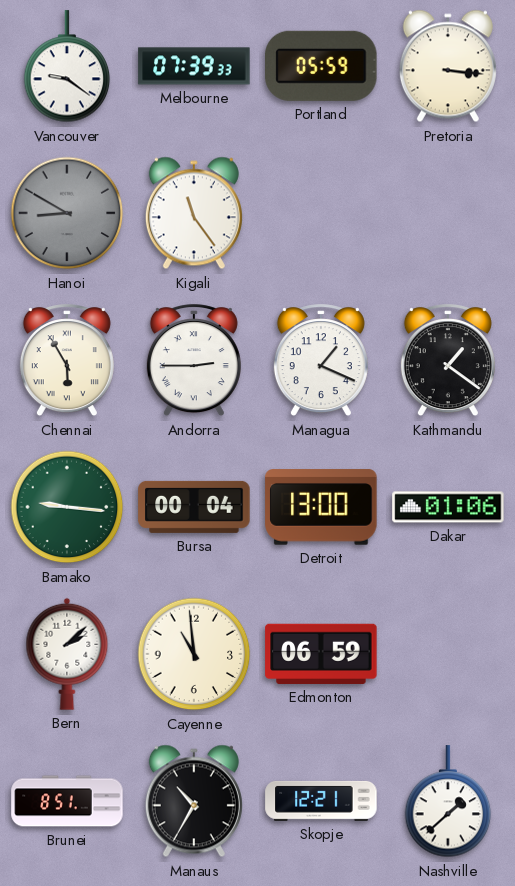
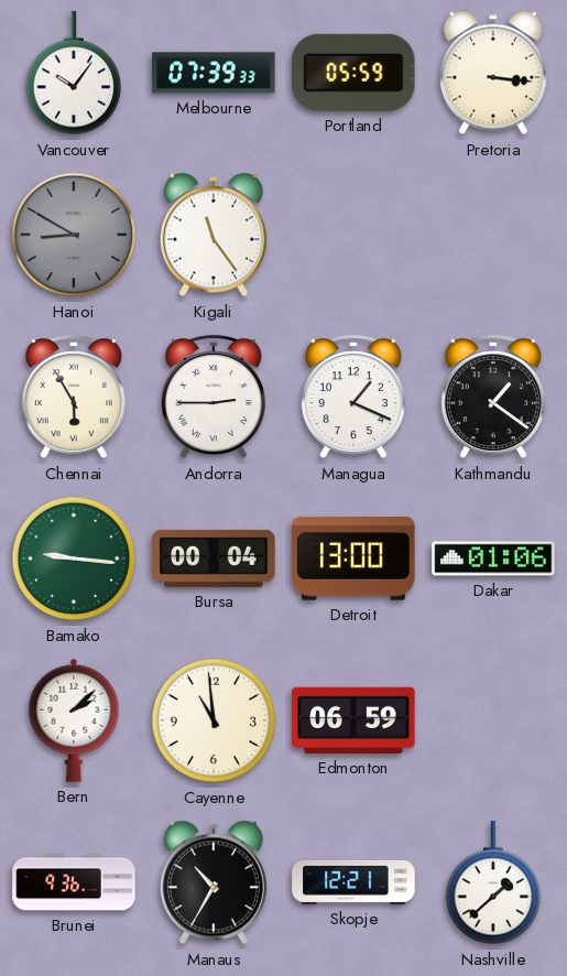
Vancouver: 9:21 -> 10:06
Brunei: 8:51 -> 9:36
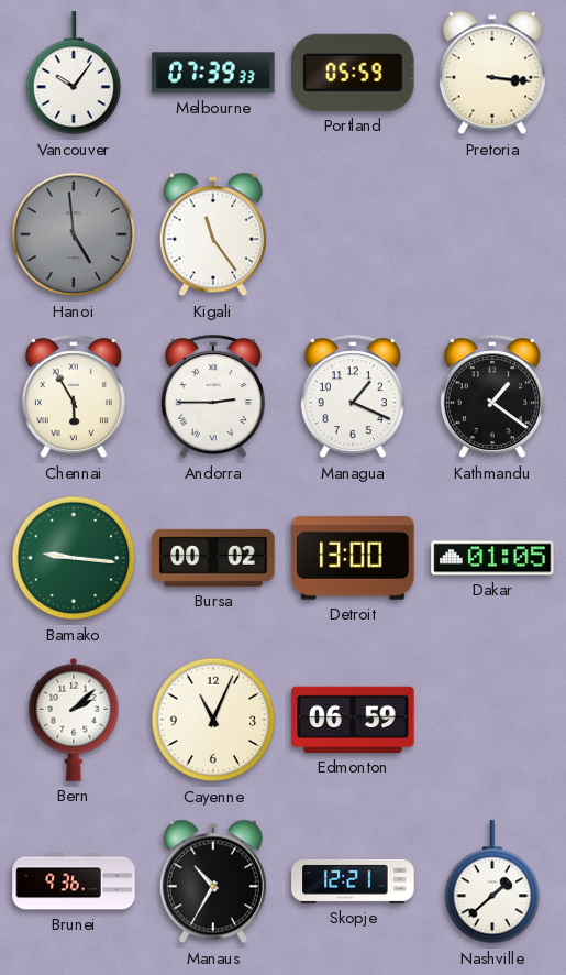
Hanoi: 8:50 -> 4:59
Bursa: 00:04 -> 00:02
Dakar: 01:06 -> 01:05
Cayenne: 10:59 -> 11:04
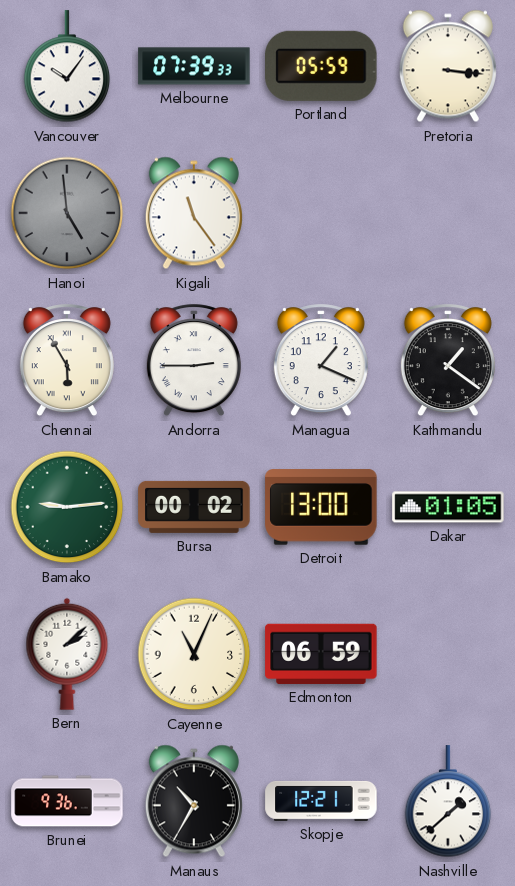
Bamako: 9:16 -> 9:14
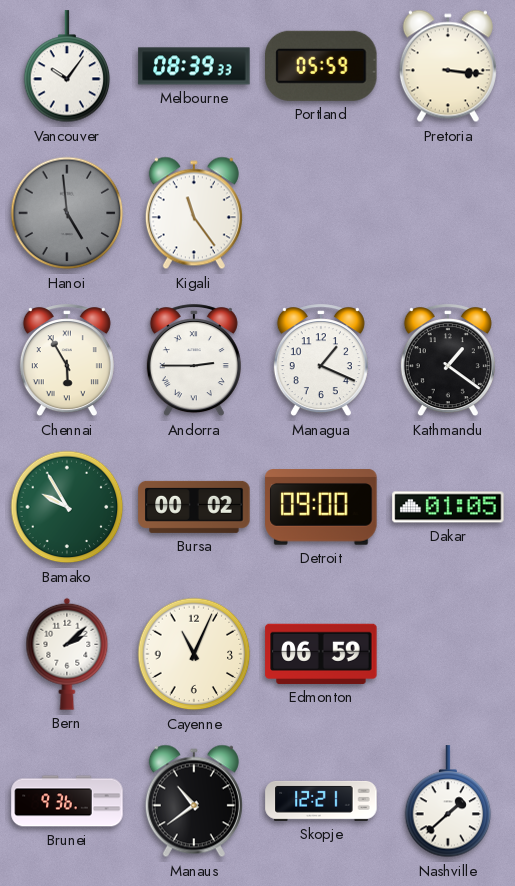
Melbourne: 07:39 -> 08:39
Bamako: 9:14 -> 9:55
Detroit: 13:00 -> 09:00
Manaus: 10:35 -> 10:39
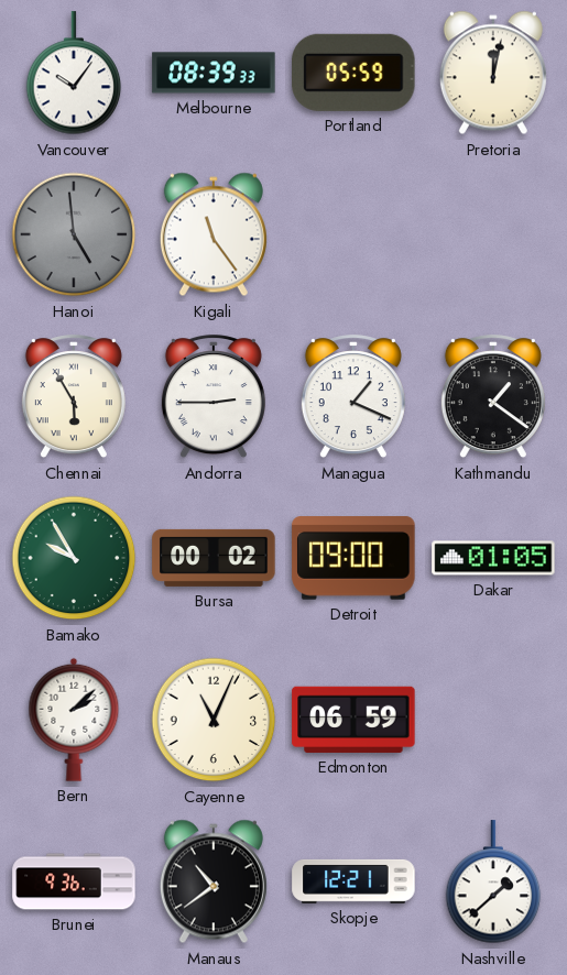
Pretoria: 3:16 -> 12:02
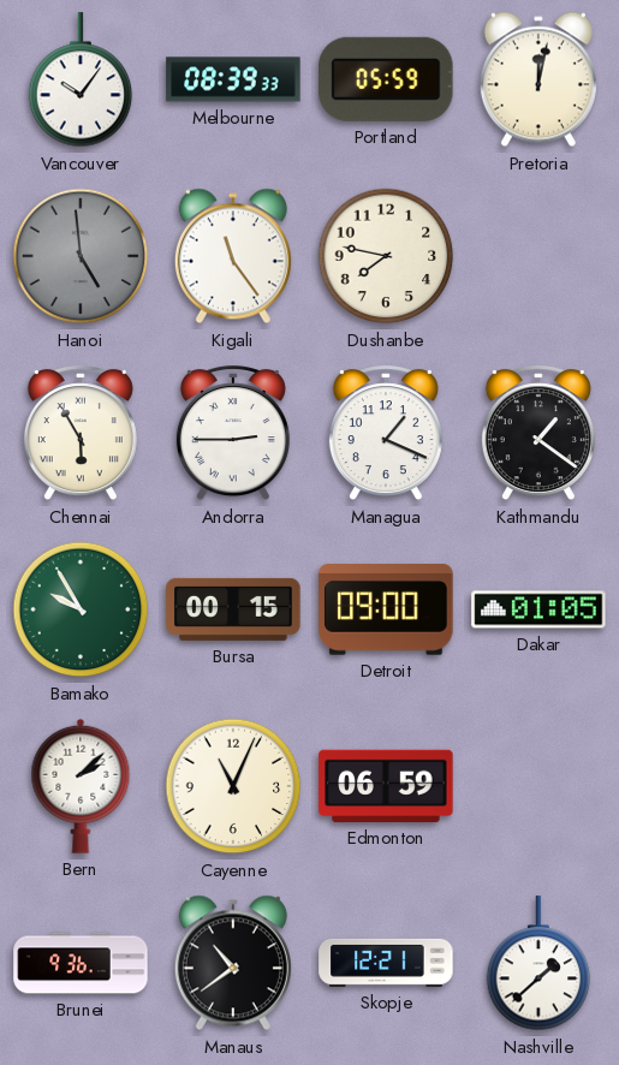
Dushanbe: none -> 7:47
Bursa: 00:02 -> 00:15
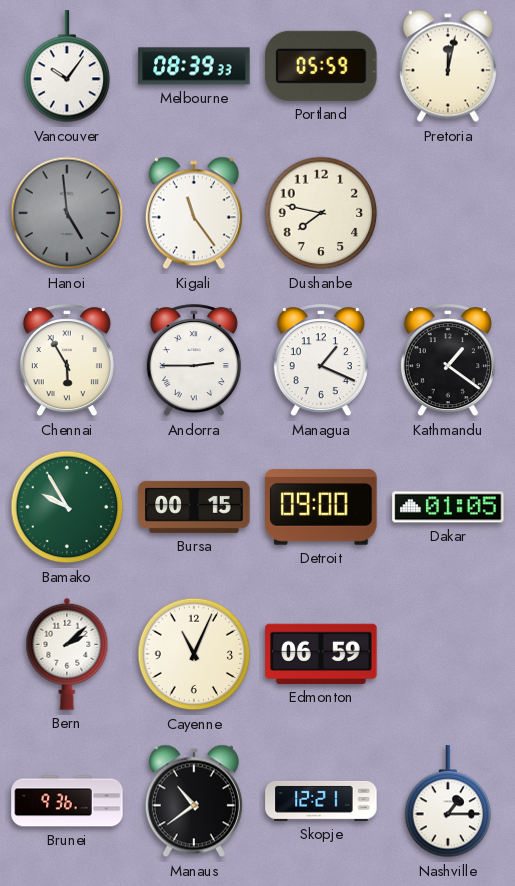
Nashville: 1:38 -> 1:15
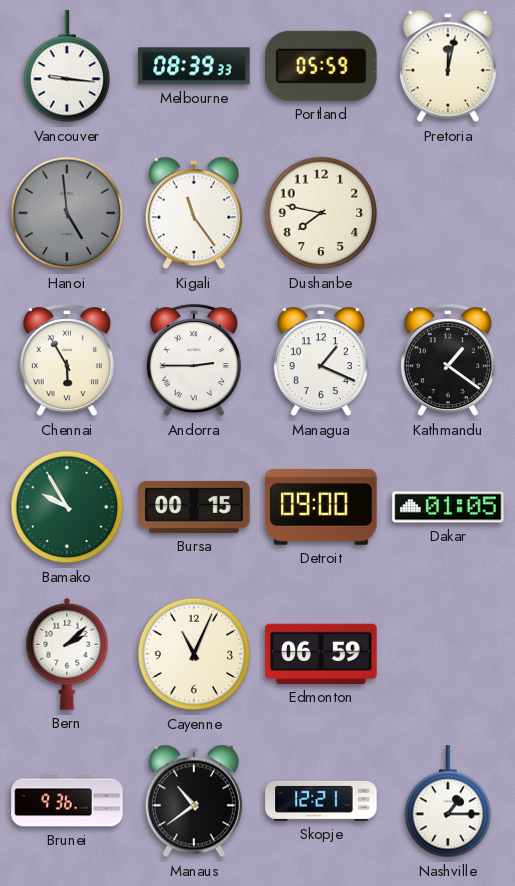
Vancouver: 10:06 -> 9:16
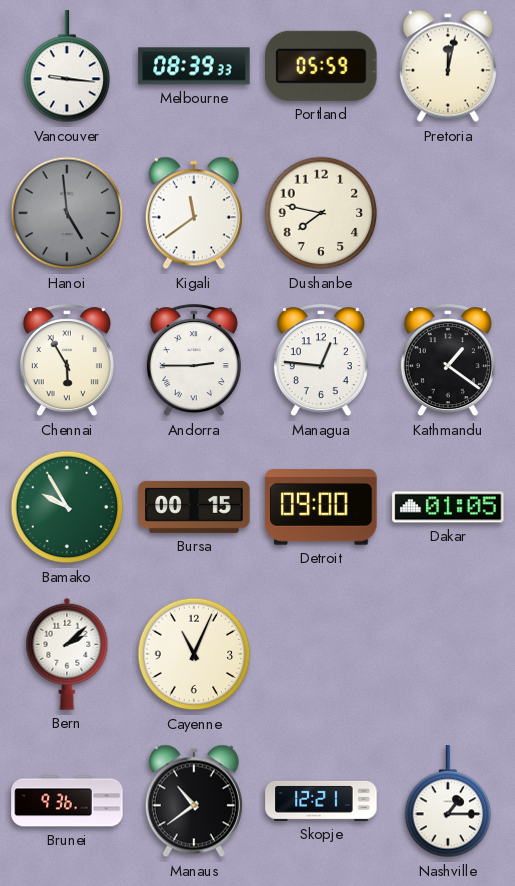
Kigali: 11:24 -> 11:39
Managua: 1:19 -> 12:46
Edmonton: 06:59 -> none
